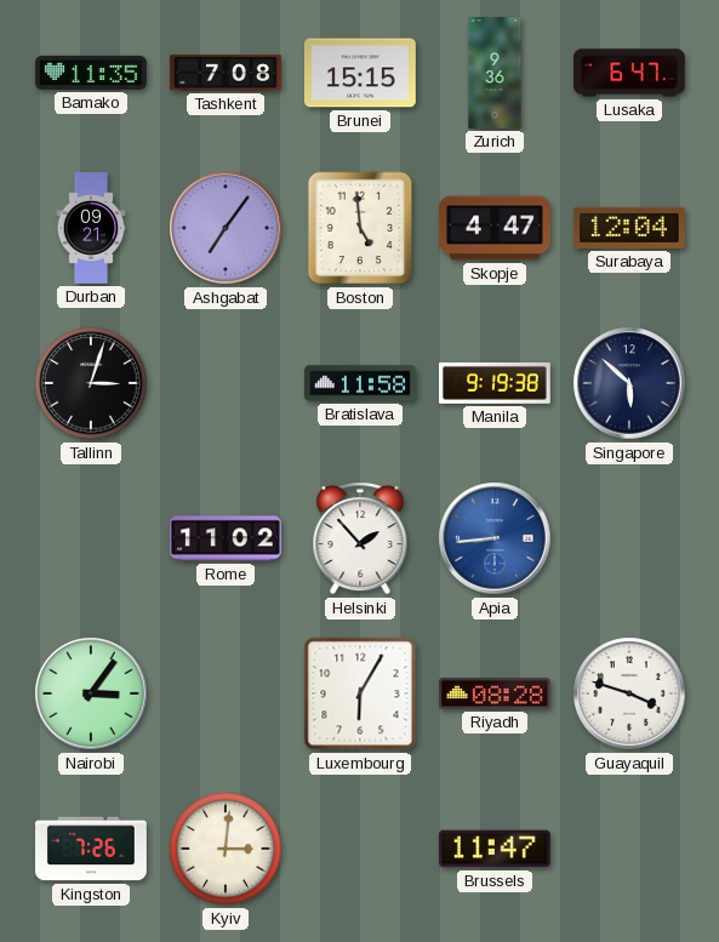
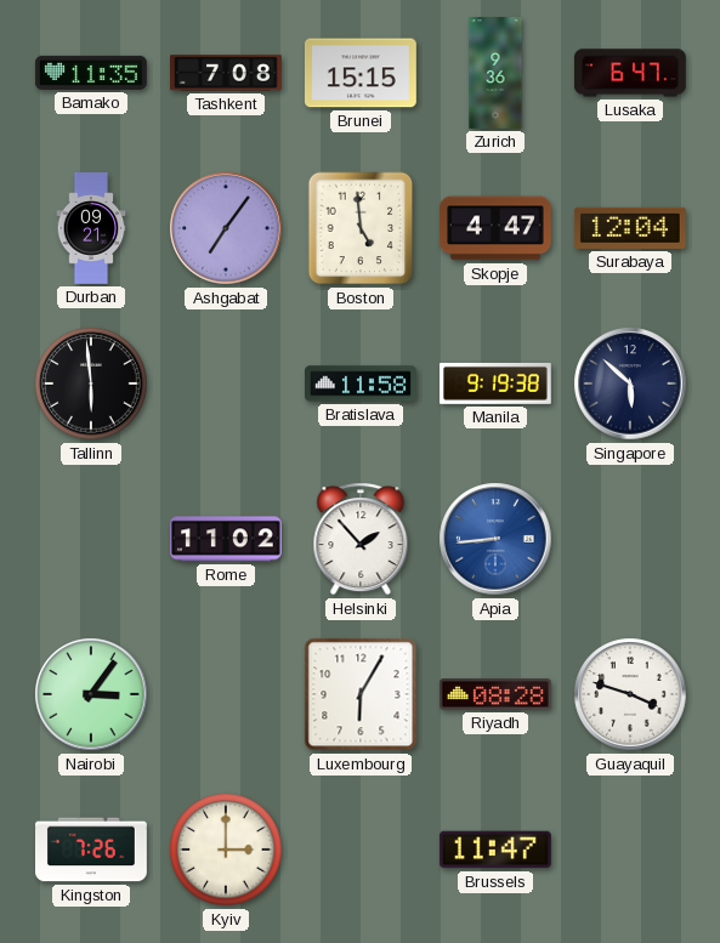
Tallinn: 3:03 -> 5:59
Kyiv: 3:01 -> 3:00
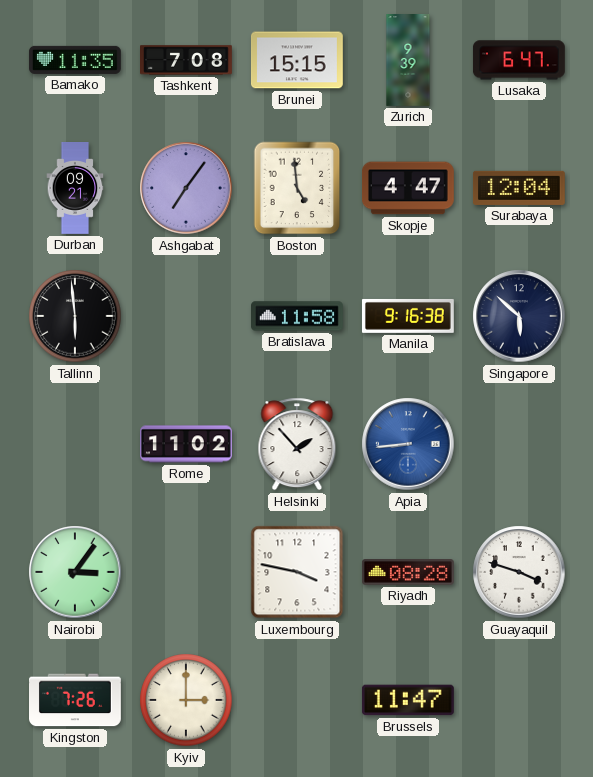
Zurich: 9:36 -> 9:39
Manila: 9:19 -> 9:16
Luxembourg: 6:05 -> 3:47
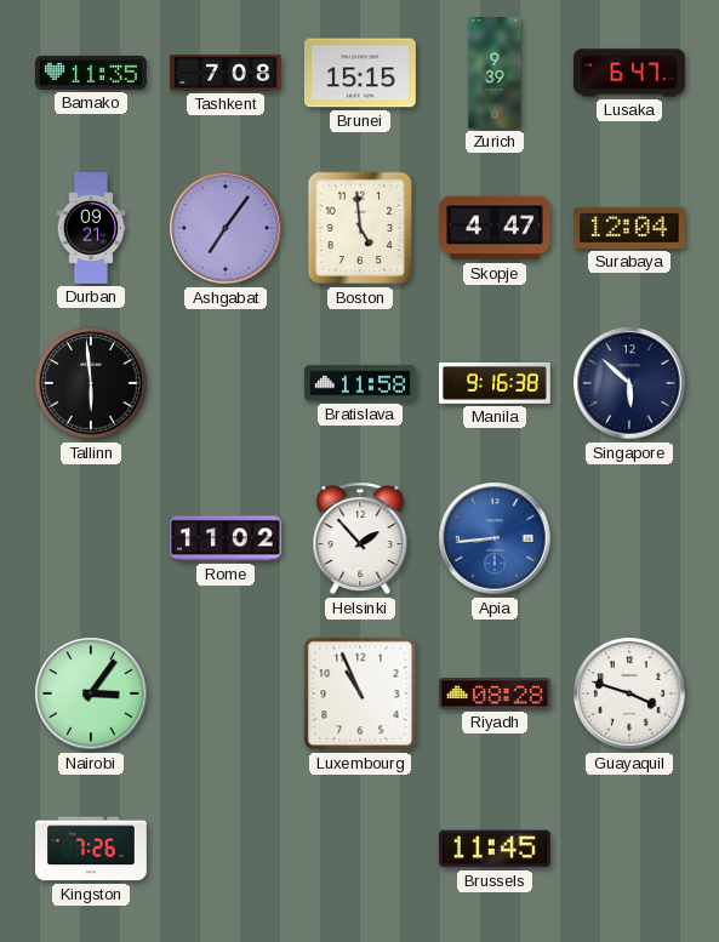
Luxembourg: 3:47 -> 10:56
Kyiv: 3:00 -> none
Brussels: 11:47 -> 11:45
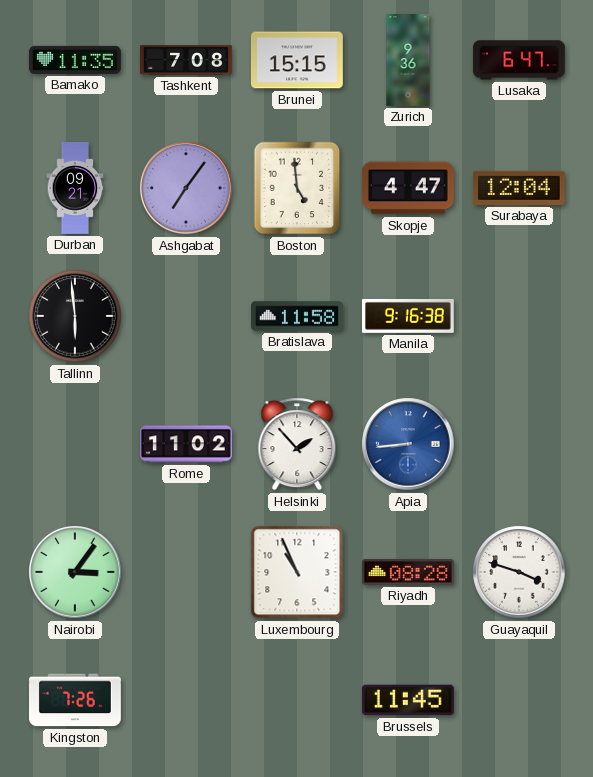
Zurich: 9:39 -> 9:36
Singapore: 5:52 -> none
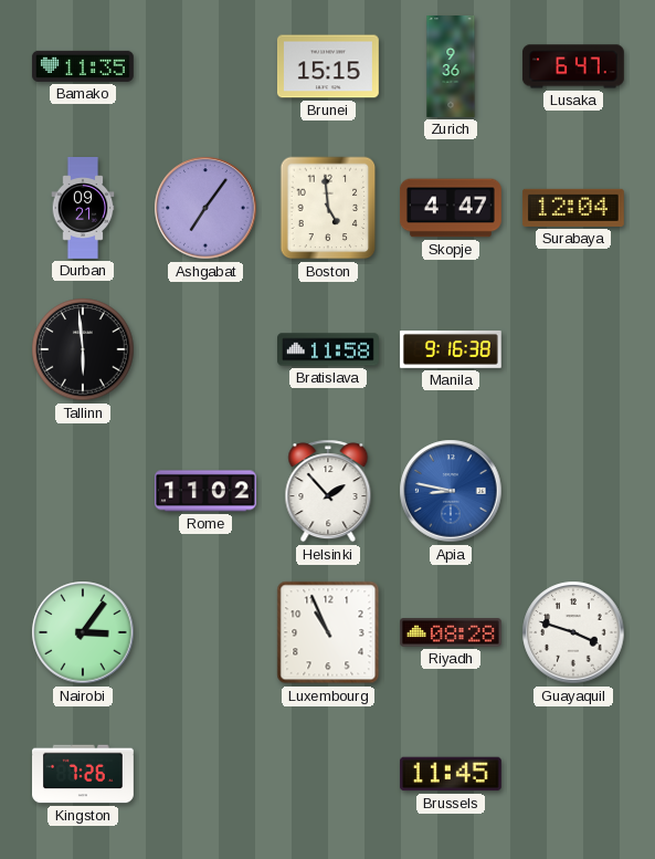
Tashkent: 7:08 -> none
Apia: 8:44 -> 8:47
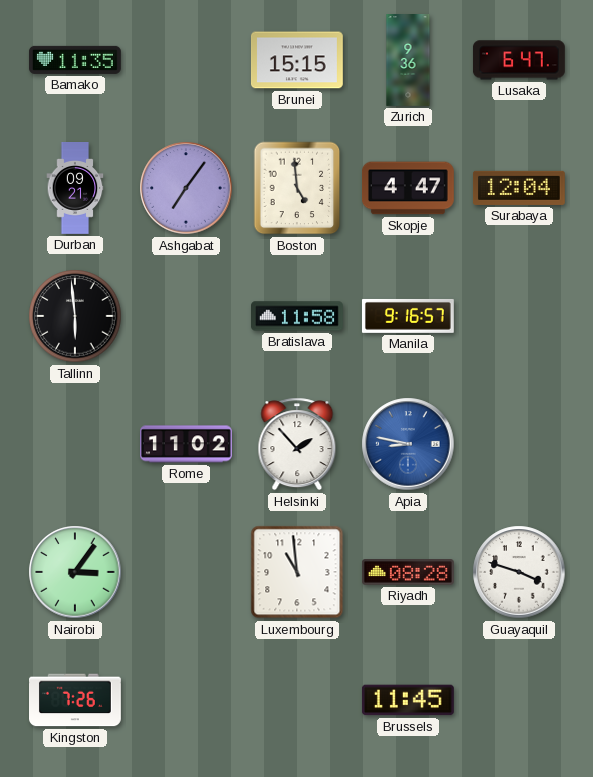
Manila: 9:16:38 -> 9:16:57
Luxembourg: 10:56 -> 10:59
